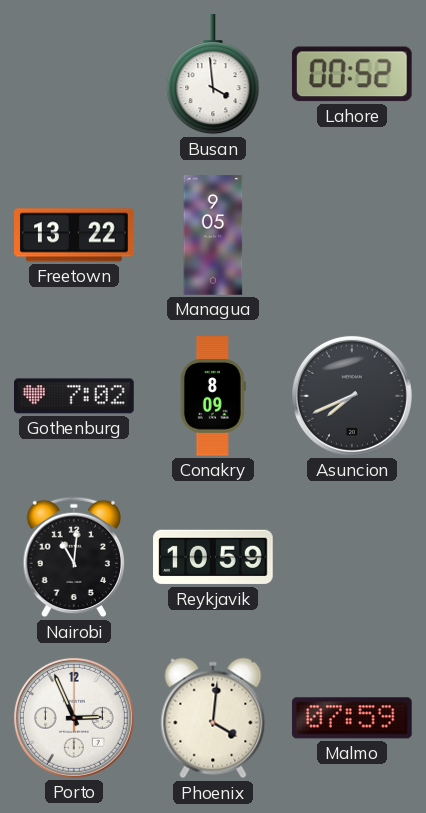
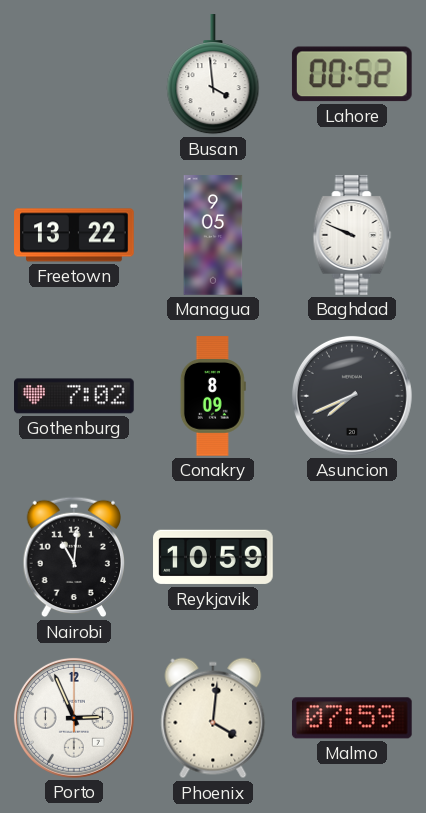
Baghdad: none -> 9:49
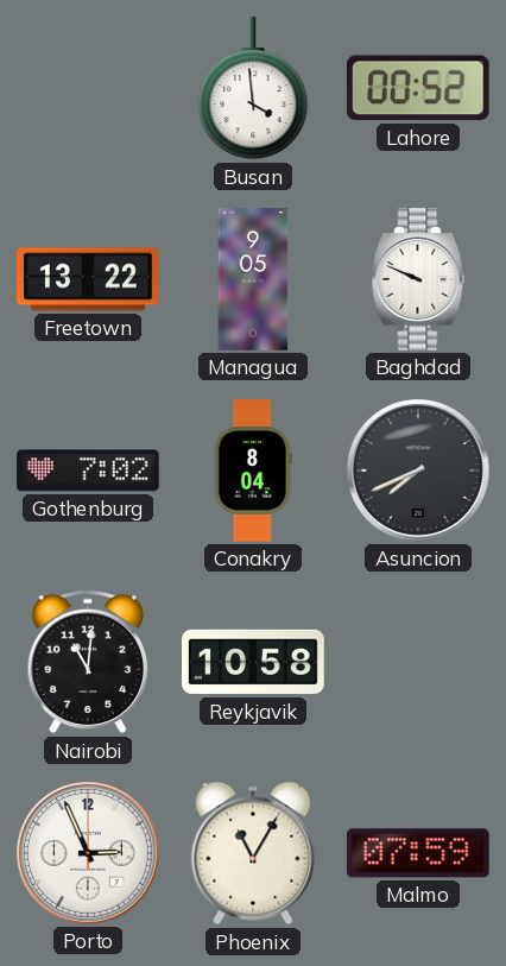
Conakry: 8:09 -> 8:04
Reykjavik: 10:59 -> 10:58
Phoenix: 4:01 -> 11:05
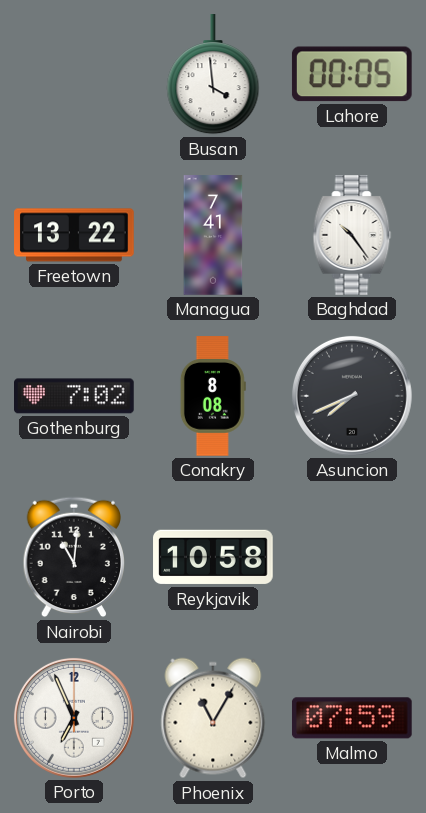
Lahore: 00:52 -> 00:05
Managua: 9:05 -> 7:41
Baghdad: 9:49 -> 10:24
Conakry: 8:04 -> 8:08
Porto: 2:56 -> 6:56
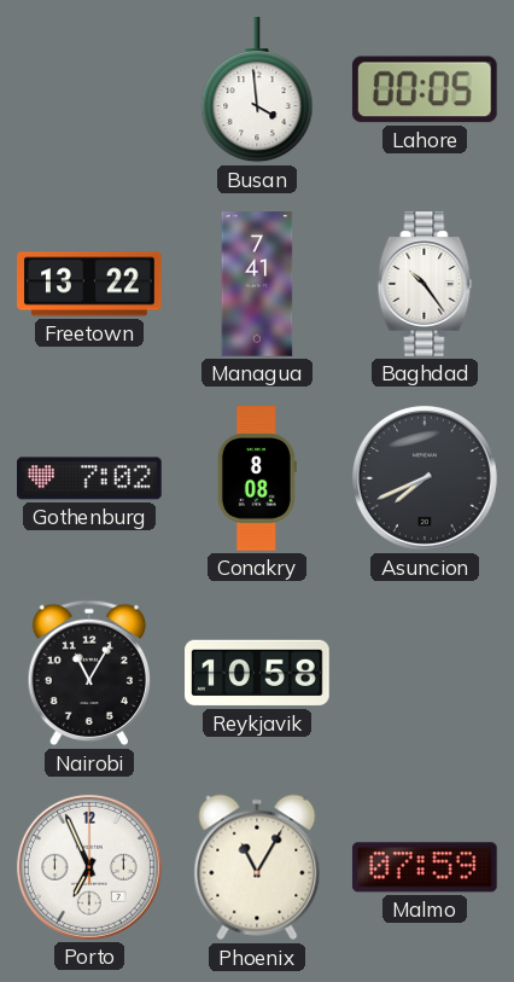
Nairobi: 11:01 -> 11:05
